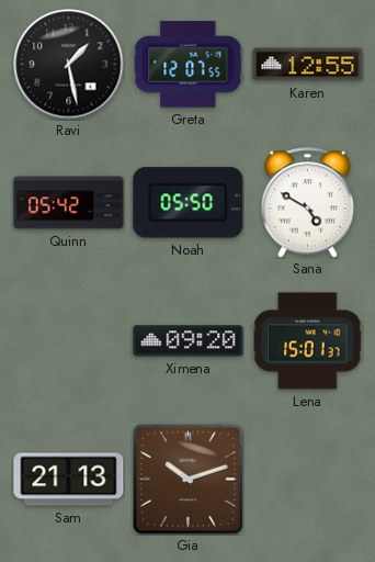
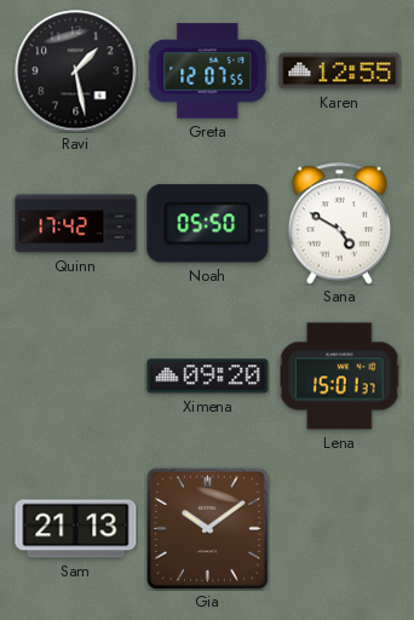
Quinn: 05:42 -> 17:42
Gia: 10:12 -> 10:09
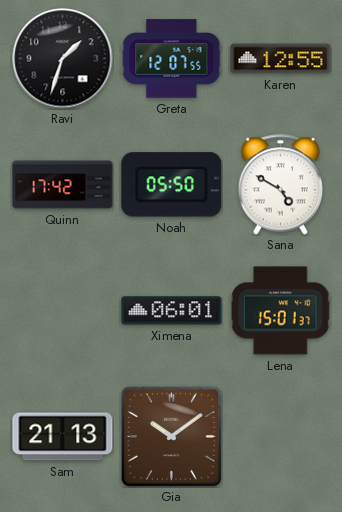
Ravi: 1:28 -> 1:33
Ximena: 09:20 -> 06:01
